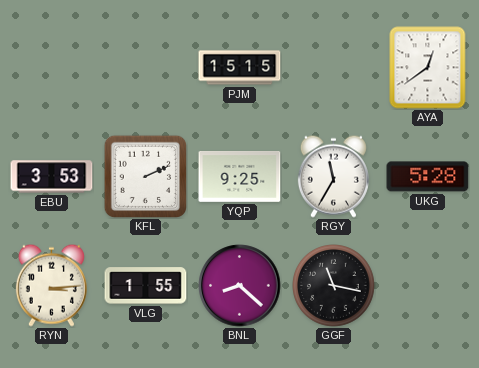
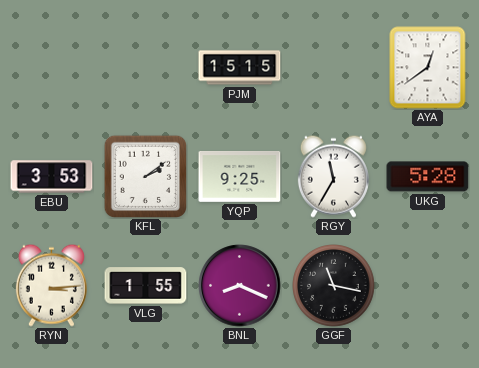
KFL: 2:11 -> 2:09
BNL: 8:22 -> 8:19
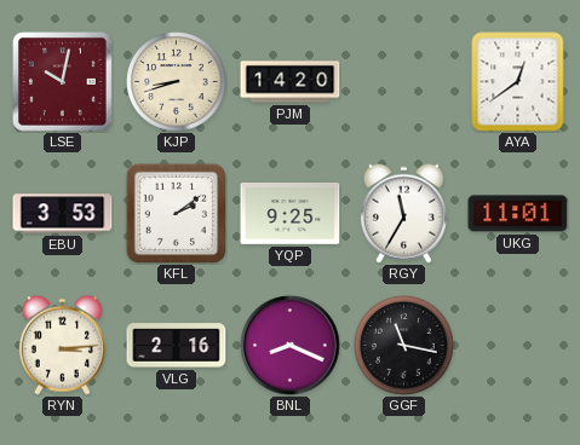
LSE: none -> 10:02
KJP: none -> 8:42
PJM: 15:15 -> 14:20
UKG: 5:28 -> 11:01
VLG: 1:55 -> 2:16
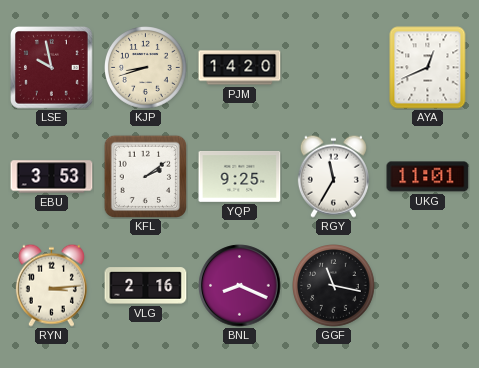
LSE: 10:02 -> 9:58
AYA: 12:39 -> 12:41
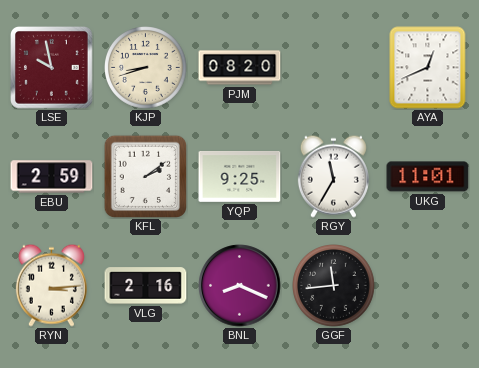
PJM: 14:20 -> 08:20
EBU: 3:53 -> 2:59
GGF: 11:17 -> 11:44
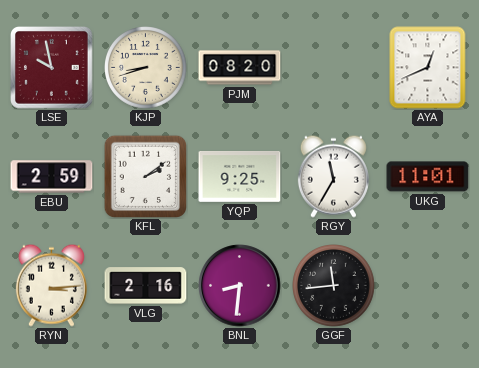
BNL: 8:19 -> 8:31
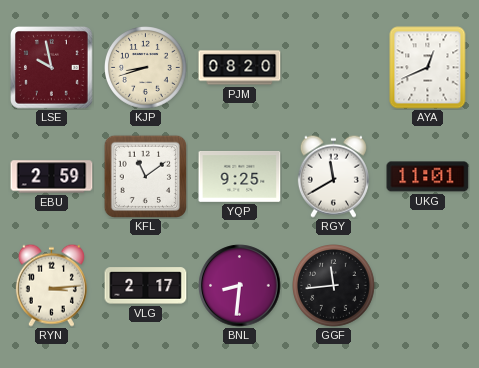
KFL: 2:09 -> 11:09
RGY: 11:35 -> 11:40
VLG: 2:16 -> 2:17
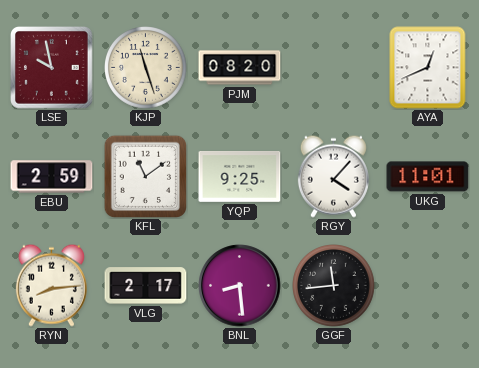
KJP: 8:42 -> 11:27
RGY: 11:40 -> 4:07
RYN: 3:14 -> 8:14
BNL: 8:31 -> 8:29
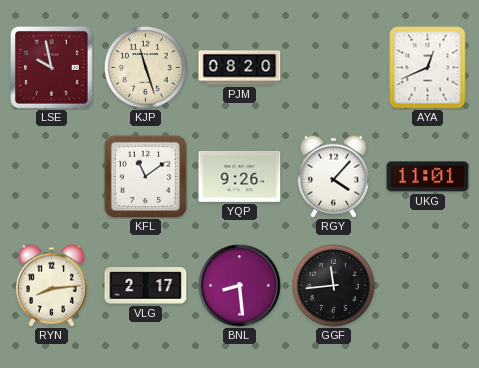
EBU: 2:59 -> none
YQP: 9:25 -> 9:26
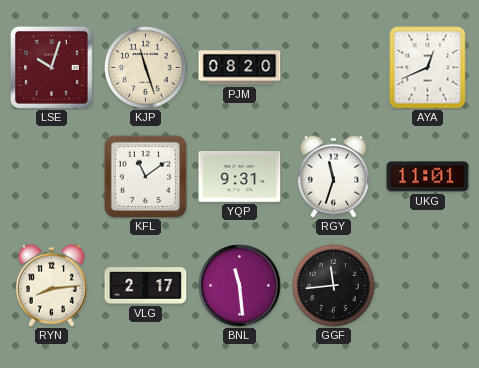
LSE: 9:58 -> 10:03
YQP: 9:26 -> 9:31
RGY: 4:07 -> 11:33
BNL: 8:29 -> 11:29
